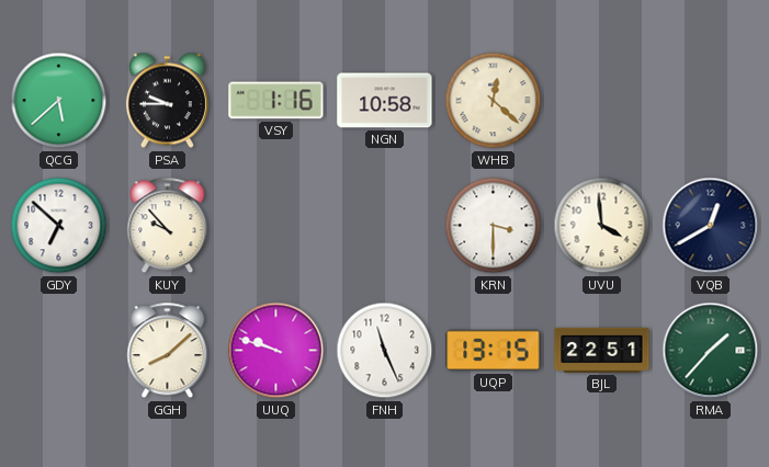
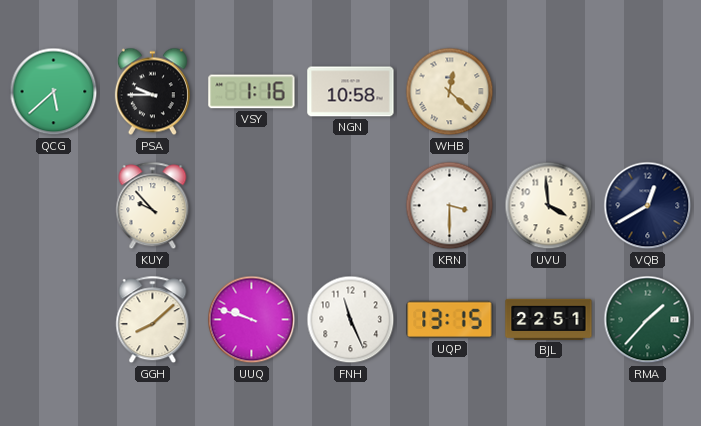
GDY: 6:52 -> none
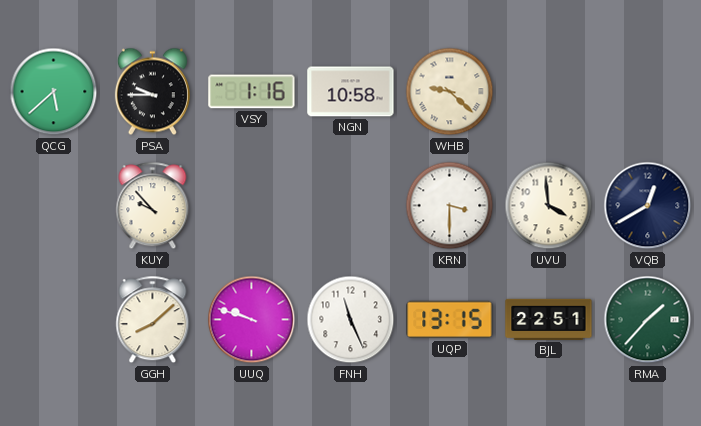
WHB: 12:22 -> 9:22
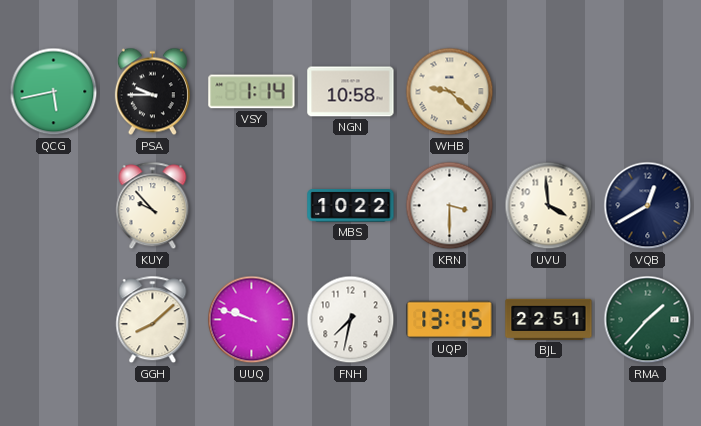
QCG: 5:38 -> 5:43
VSY: 1:16 -> 1:14
MBS: none -> 10:22
FNH: 11:26 -> 7:32
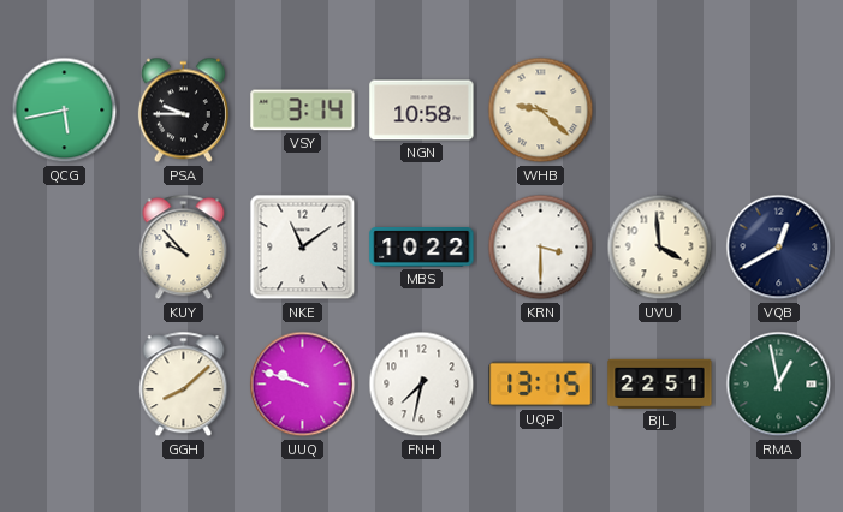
VSY: 1:14 -> 3:14
NKE: none -> 11:09
RMA: 1:37 -> 12:58
